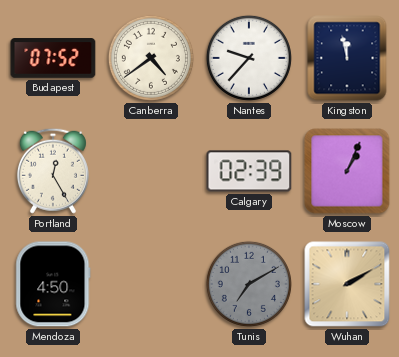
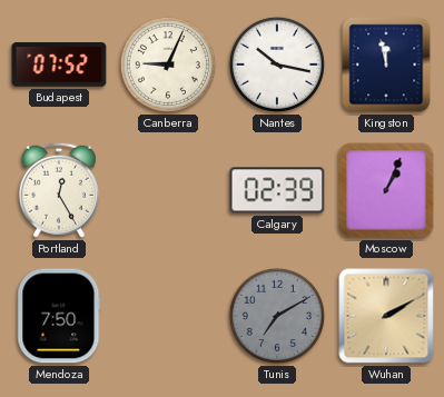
Canberra: 4:39 -> 9:04
Nantes: 9:37 -> 10:17
Mendoza: 4:50 -> 7:50
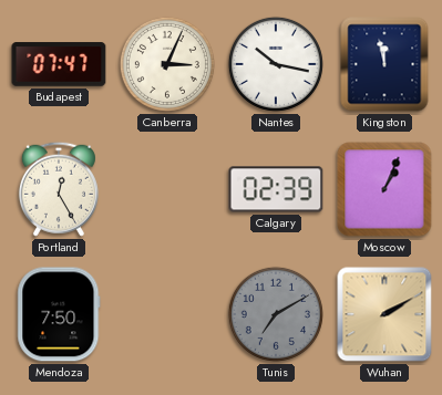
Budapest: 07:52 -> 07:47
Canberra: 9:04 -> 3:04
